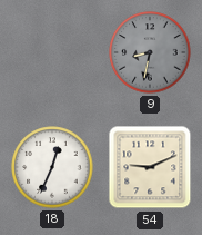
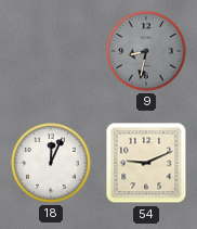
18: 12:34 -> 12:04
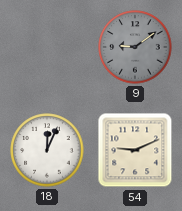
9: 8:32 -> 9:09
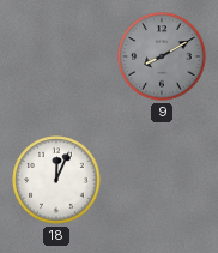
9: 9:09 -> 8:10
54: 9:11 -> none
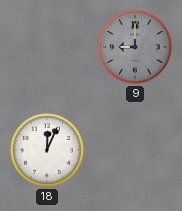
9: 8:10 -> 9:00
